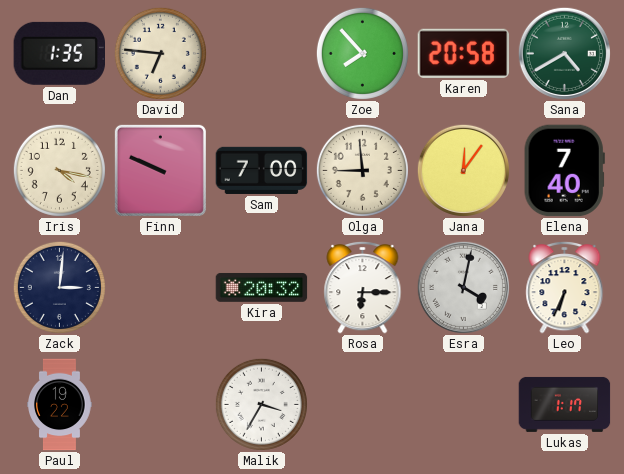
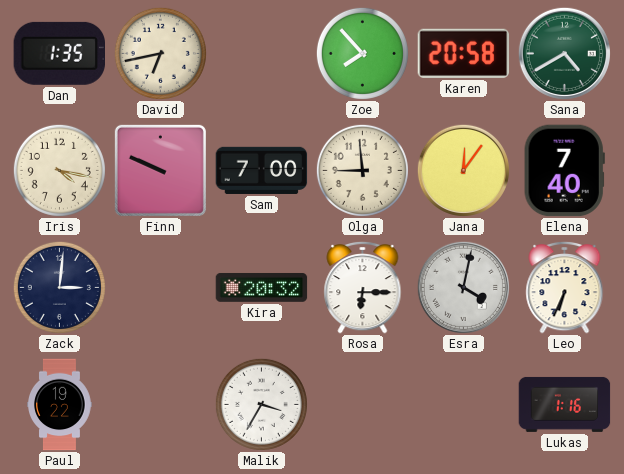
David: 6:46 -> 6:43
Lukas: 1:17 -> 1:16
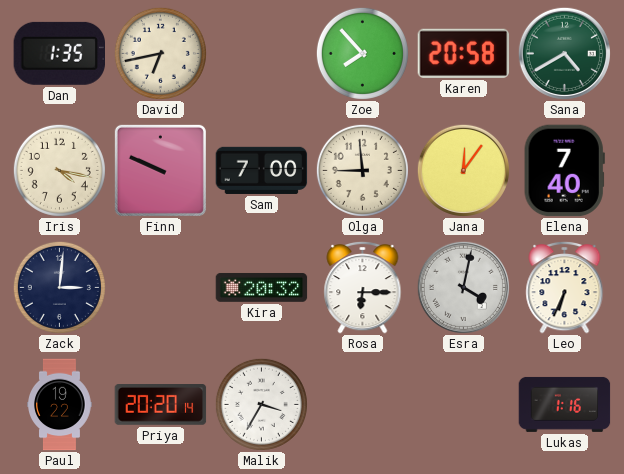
Priya: none -> 20:20
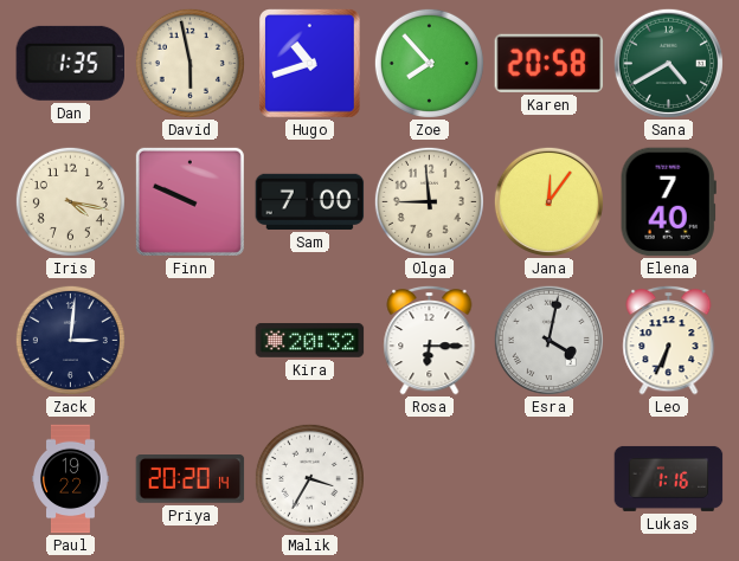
David: 6:43 -> 5:58
Hugo: none -> 10:42
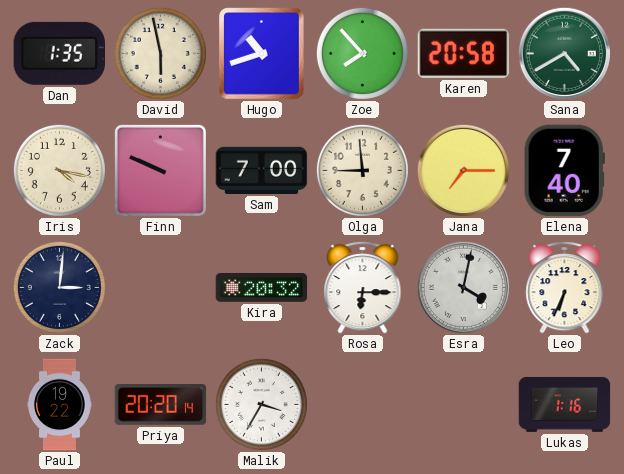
Jana: 12:06 -> 7:15
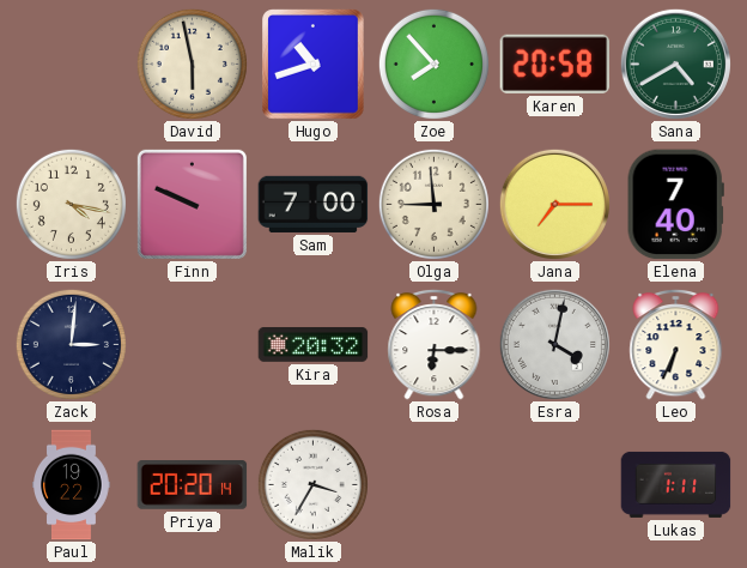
Dan: 1:35 -> none
Lukas: 1:16 -> 1:11
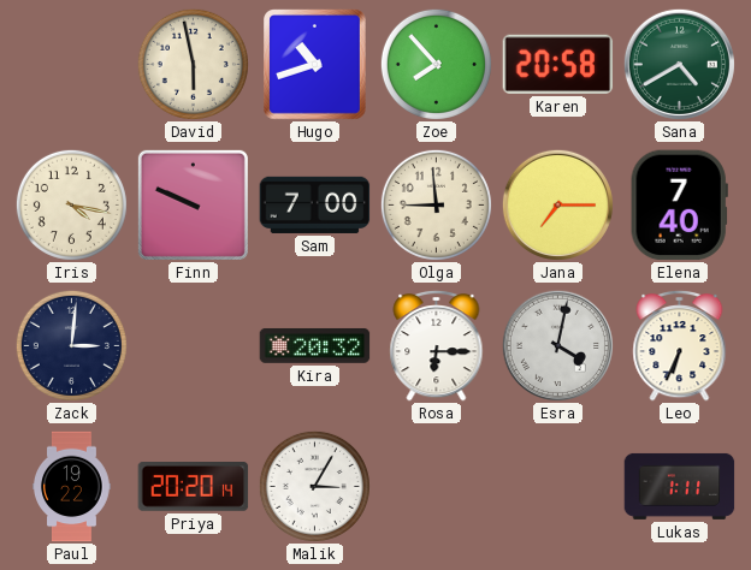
Malik: 3:35 -> 3:05
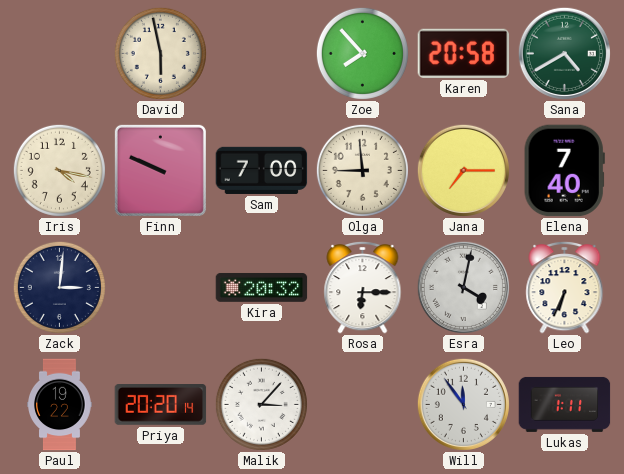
Hugo: 10:42 -> none
Malik: 3:05 -> 3:07
Will: none -> 11:54
